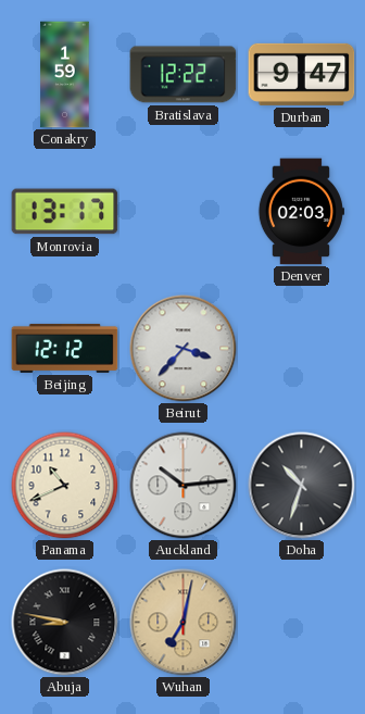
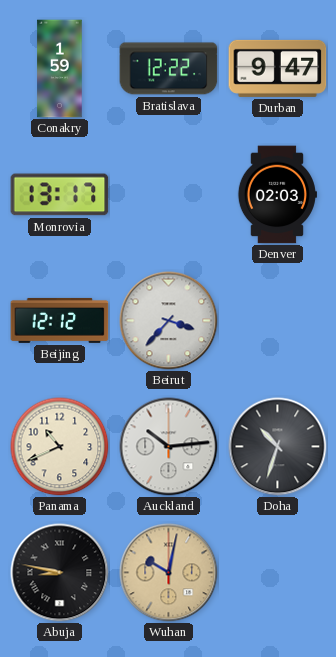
Wuhan: 7:02 -> 10:02
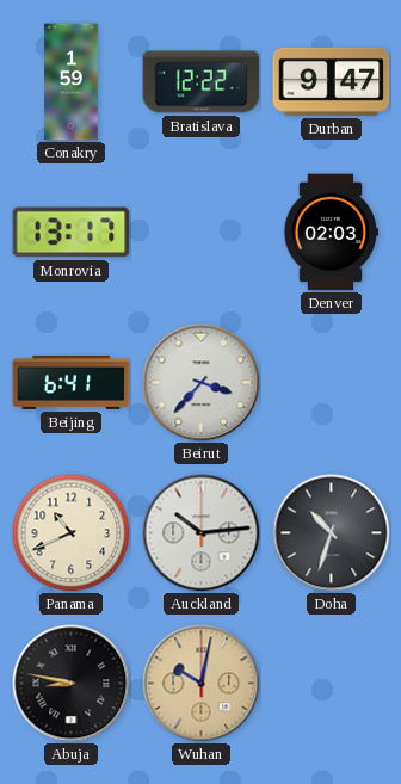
Beijing: 12:12 -> 6:41
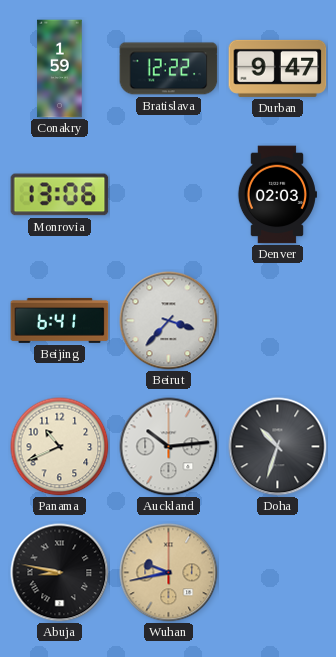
Monrovia: 13:17 -> 13:06
Wuhan: 10:02 -> 9:43
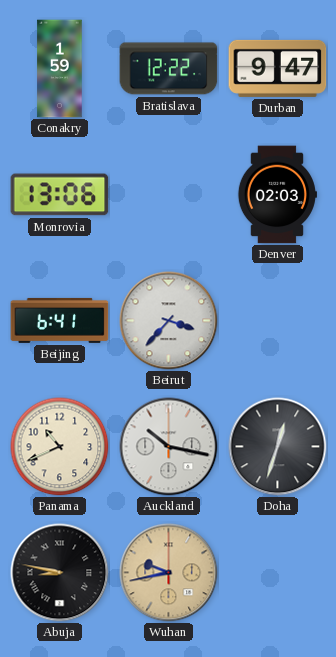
Auckland: 10:14 -> 10:17
Doha: 10:33 -> 12:33
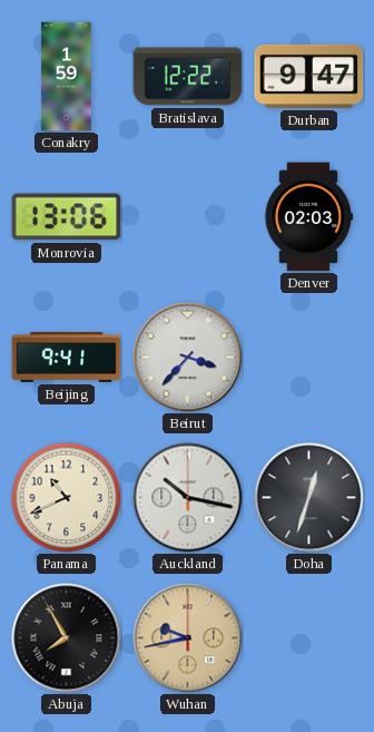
Beijing: 6:41 -> 9:41
Abuja: 8:47 -> 7:55
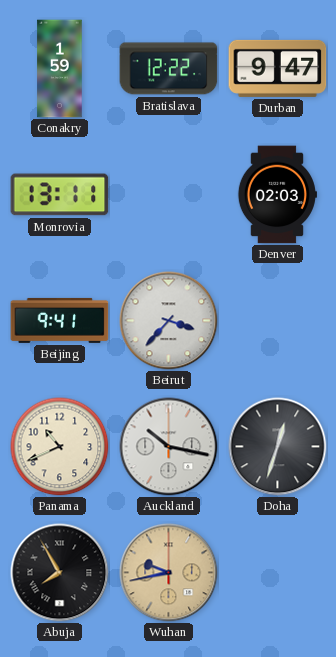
Monrovia: 13:06 -> 13:11
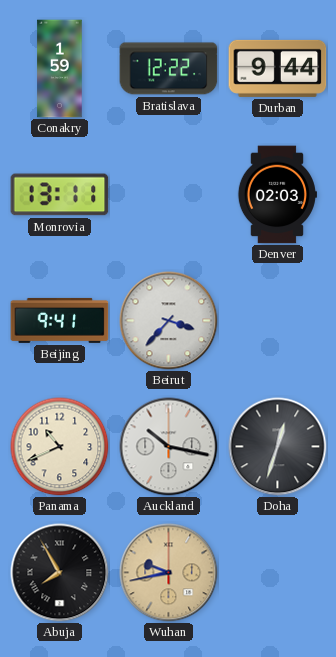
Durban: 9:47 -> 9:44
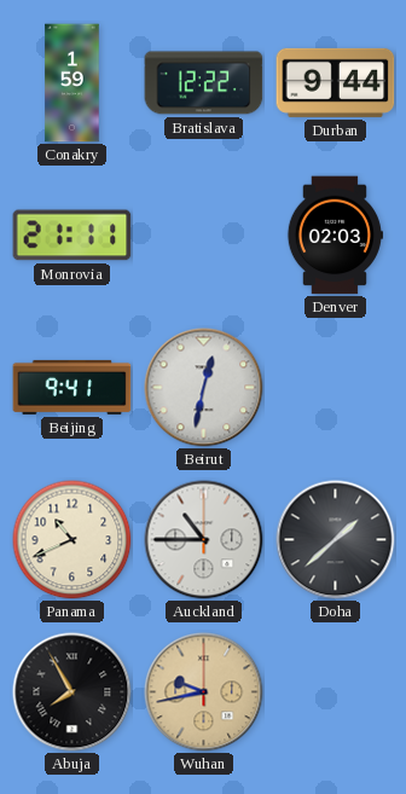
Monrovia: 13:11 -> 21:11
Beirut: 3:37 -> 12:32
Auckland: 10:17 -> 10:45
Doha: 12:33 -> 1:38
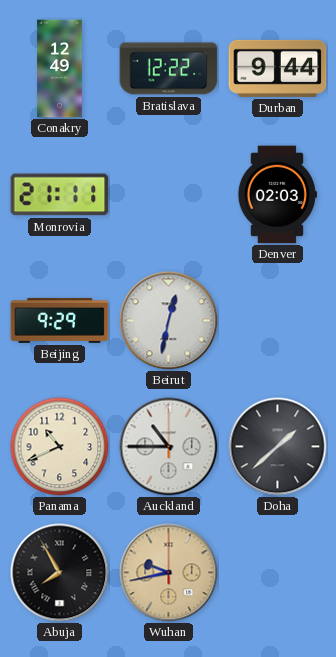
Conakry: 1:59 -> 12:49
Beijing: 9:41 -> 9:29
